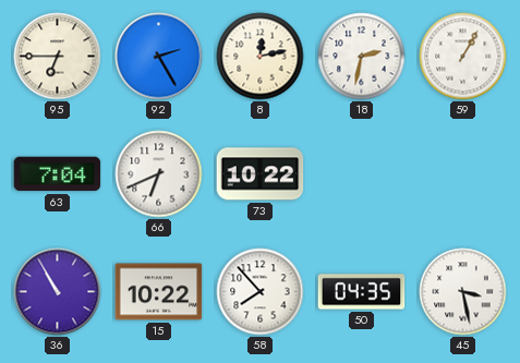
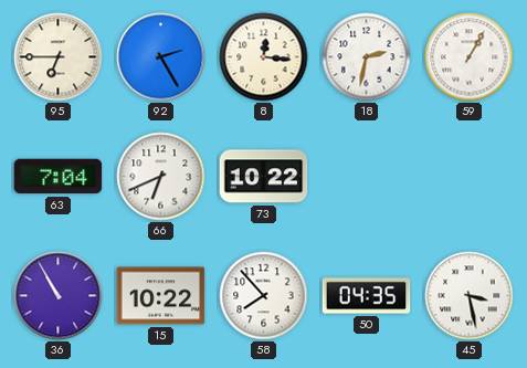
8: 12:13 -> 12:16
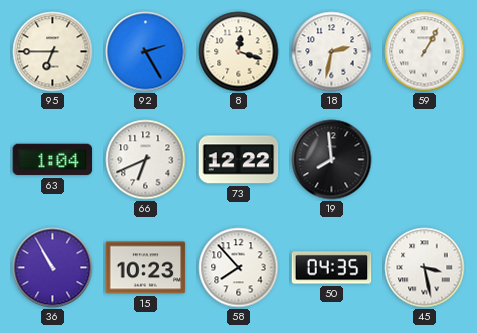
8: 12:16 -> 12:18
63: 7:04 -> 1:04
73: 10:22 -> 12:22
19: none -> 7:59
15: 10:22 -> 10:23
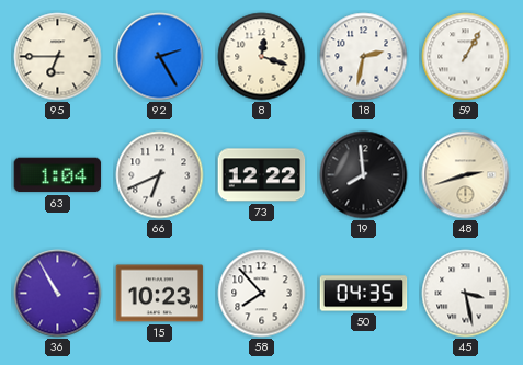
48: none -> 2:42
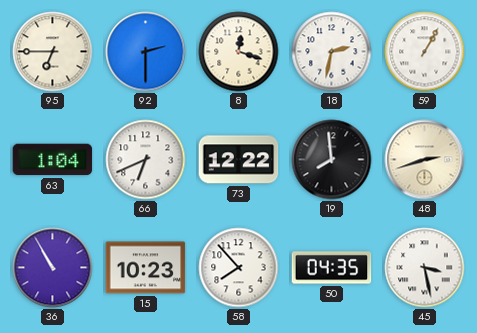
92: 2:25 -> 2:30
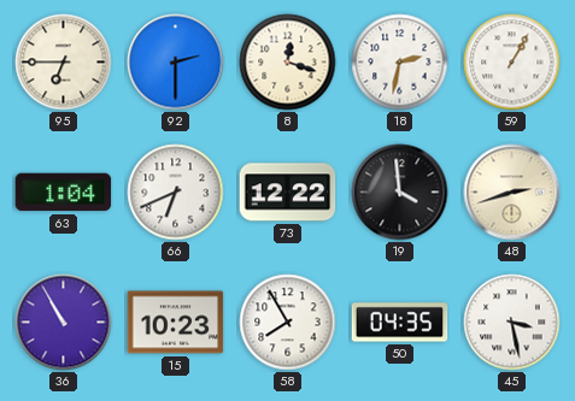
19: 7:59 -> 3:59
58: 7:53 -> 7:55
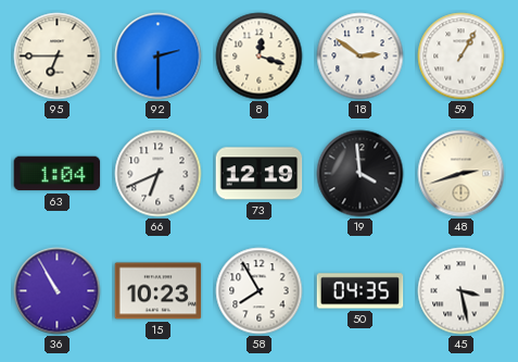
18: 2:32 -> 2:51
73: 12:22 -> 12:19
